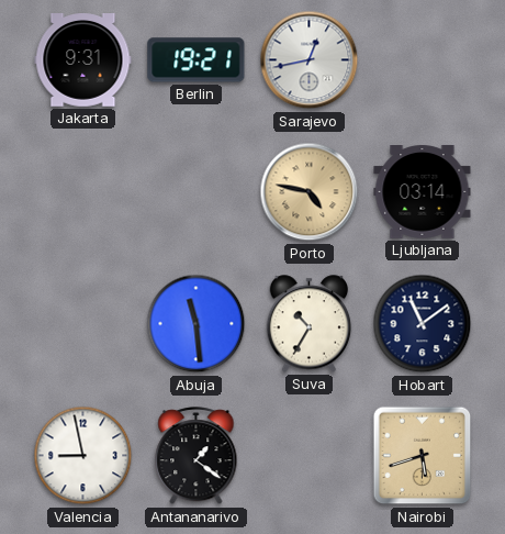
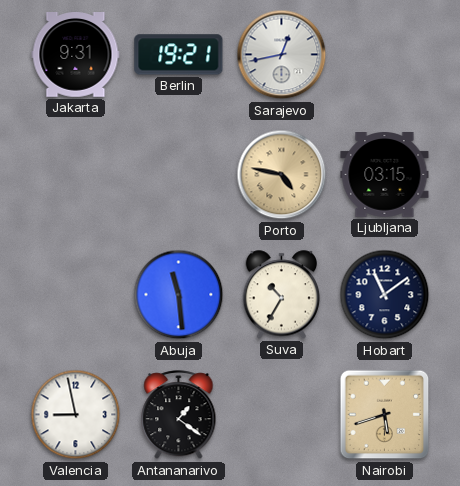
Ljubljana: 03:14 -> 03:15
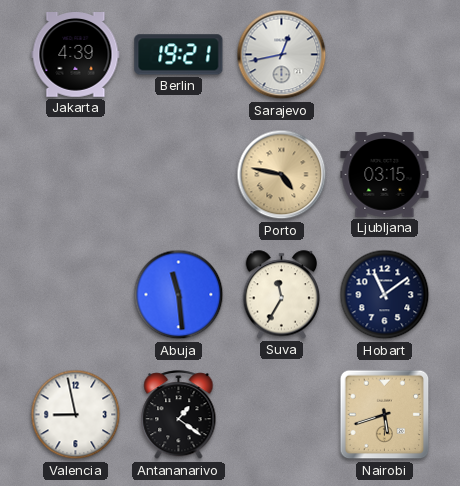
Jakarta: 9:31 -> 4:39
Suva: 10:35 -> 11:35
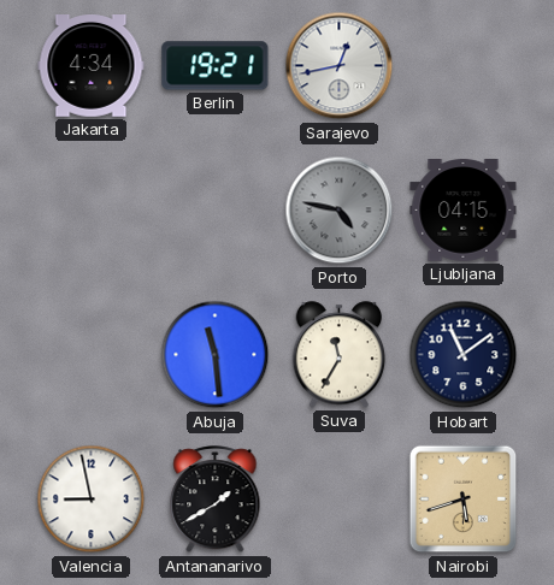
Jakarta: 4:39 -> 4:34
Porto dial: champagne -> grey
Ljubljana: 03:15 -> 04:15
Antananarivo: 1:21 -> 1:40
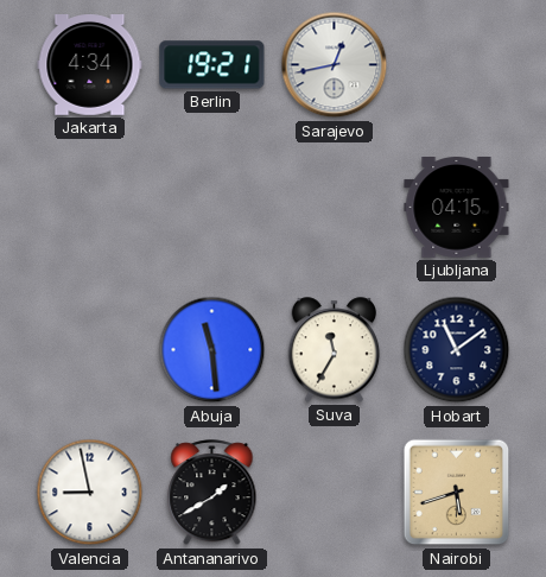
Porto: 4:47 -> none
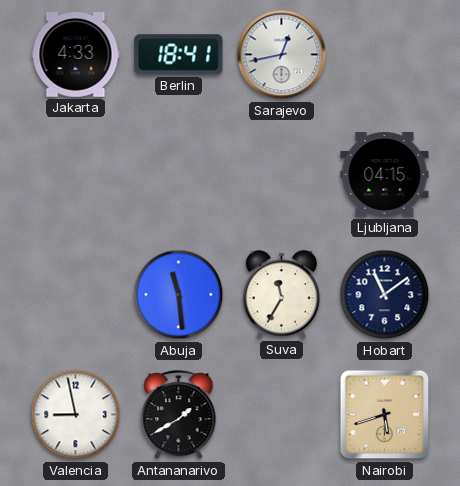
Jakarta: 4:34 -> 4:33
Berlin: 19:21 -> 18:41
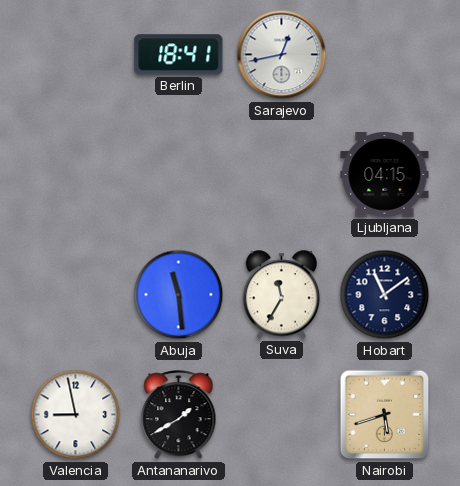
Jakarta: 4:33 -> none
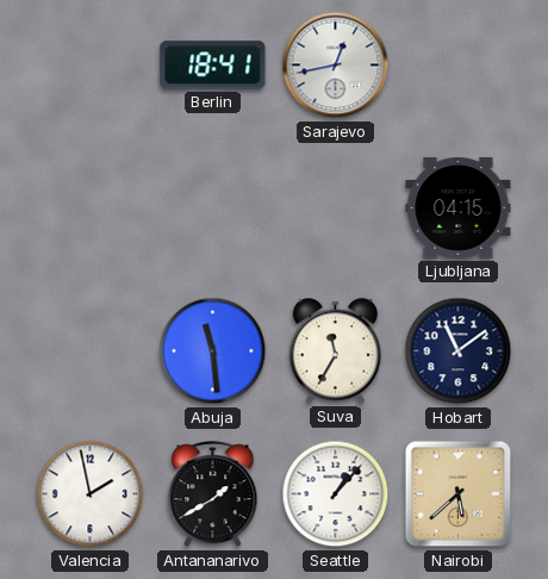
Valencia: 8:58 -> 1:58
Seattle: none -> 1:07
Nairobi: 5:42 -> 5:38
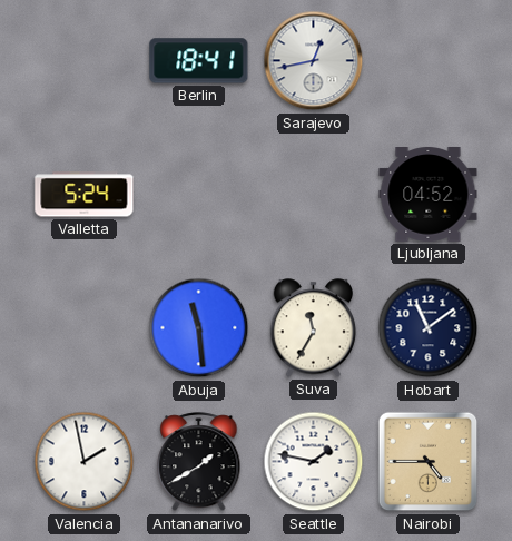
Valletta: none -> 5:24
Ljubljana: 04:15 -> 04:52
Seattle: 1:07 -> 1:47
Nairobi: 5:38 -> 4:45
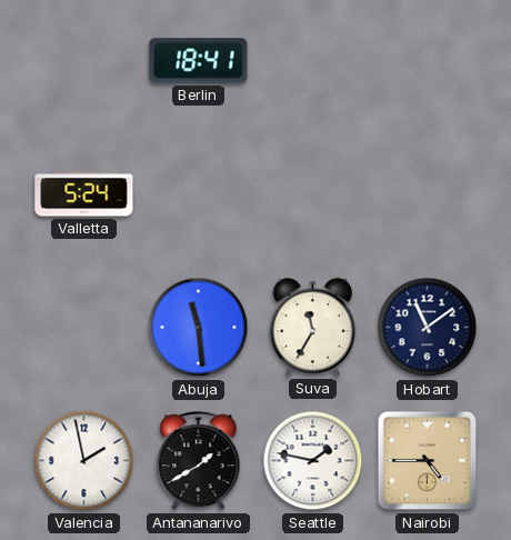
Sarajevo: 12:43 -> none
Ljubljana: 04:52 -> none
